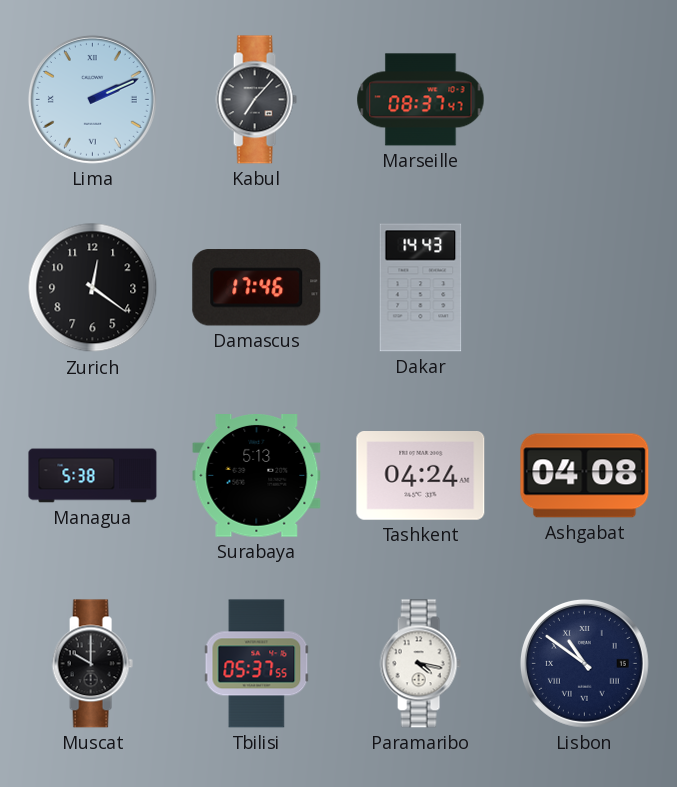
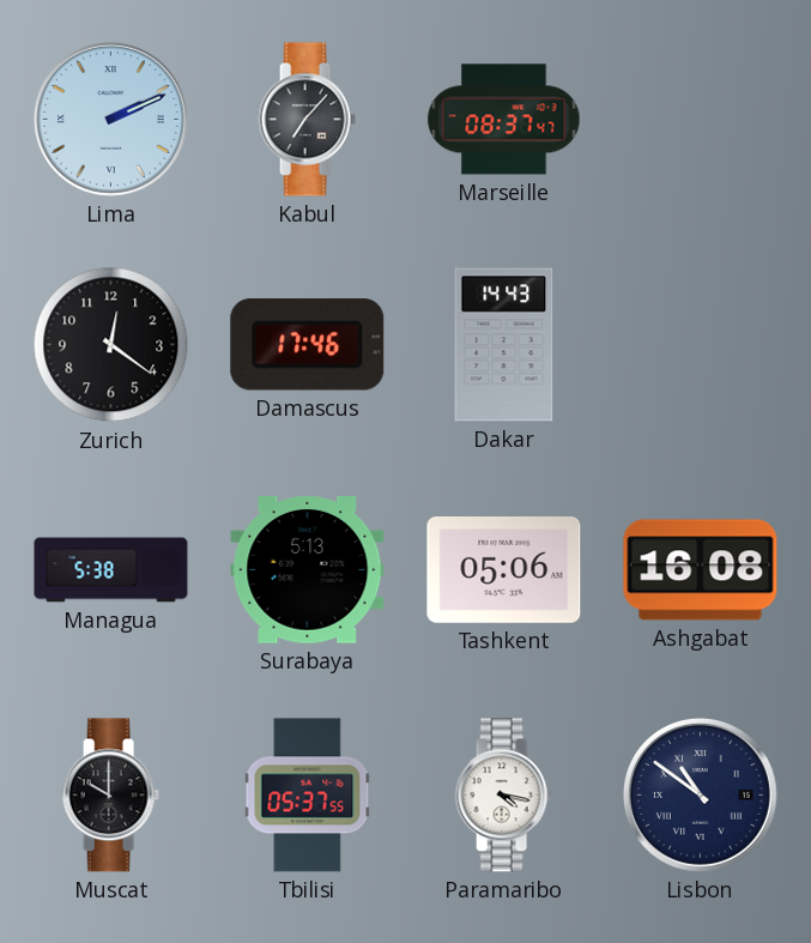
Tashkent: 04:24 -> 05:06
Ashgabat: 04:08 -> 16:08
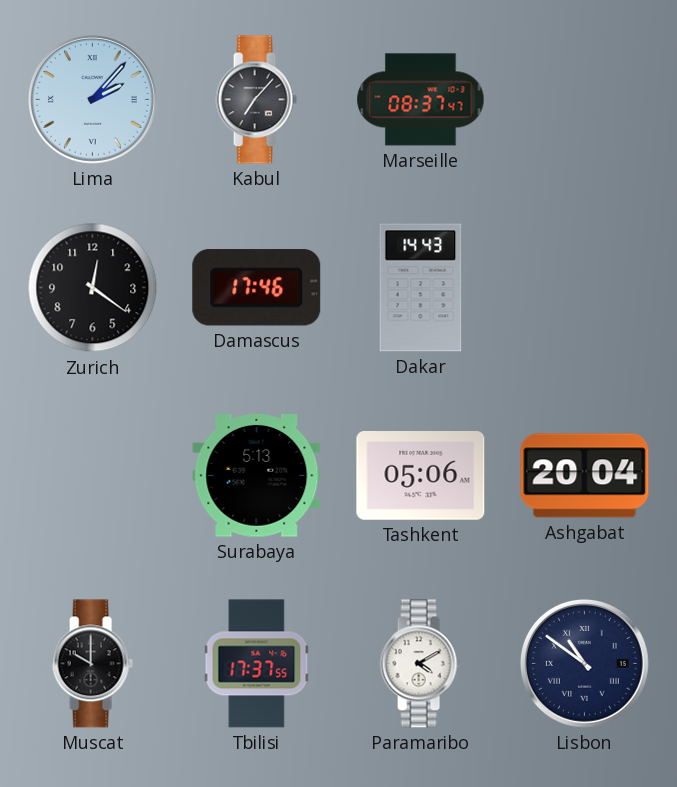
Lima: 2:11 -> 2:07
Managua: 5:38 -> none
Ashgabat: 16:08 -> 20:04
Tbilisi: 05:37 -> 17:37
Paramaribo: 4:17 -> 4:10
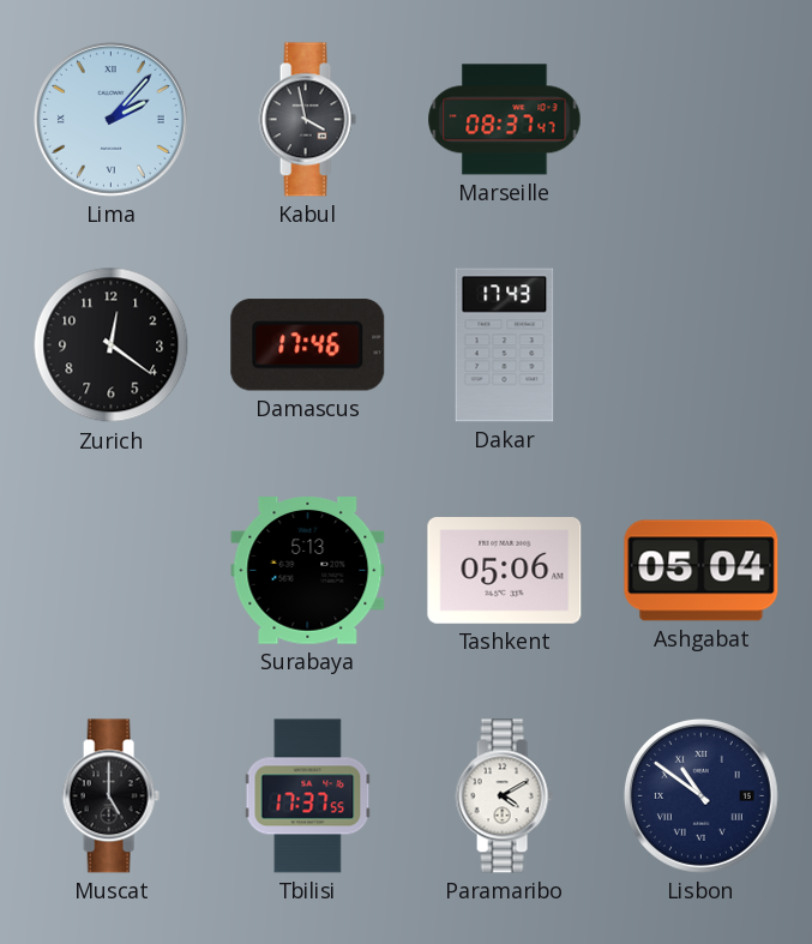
Kabul: 7:07 -> 3:58
Dakar: 14:43 -> 17:43
Ashgabat: 20:04 -> 05:04
Muscat: 10:00 -> 5:00
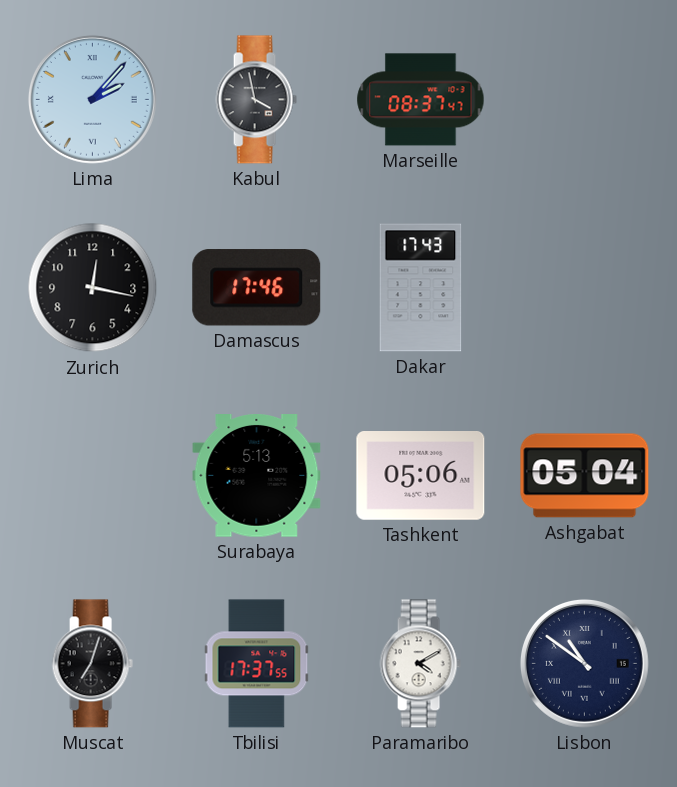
Zurich: 12:21 -> 12:17
Muscat: 5:00 -> 7:03
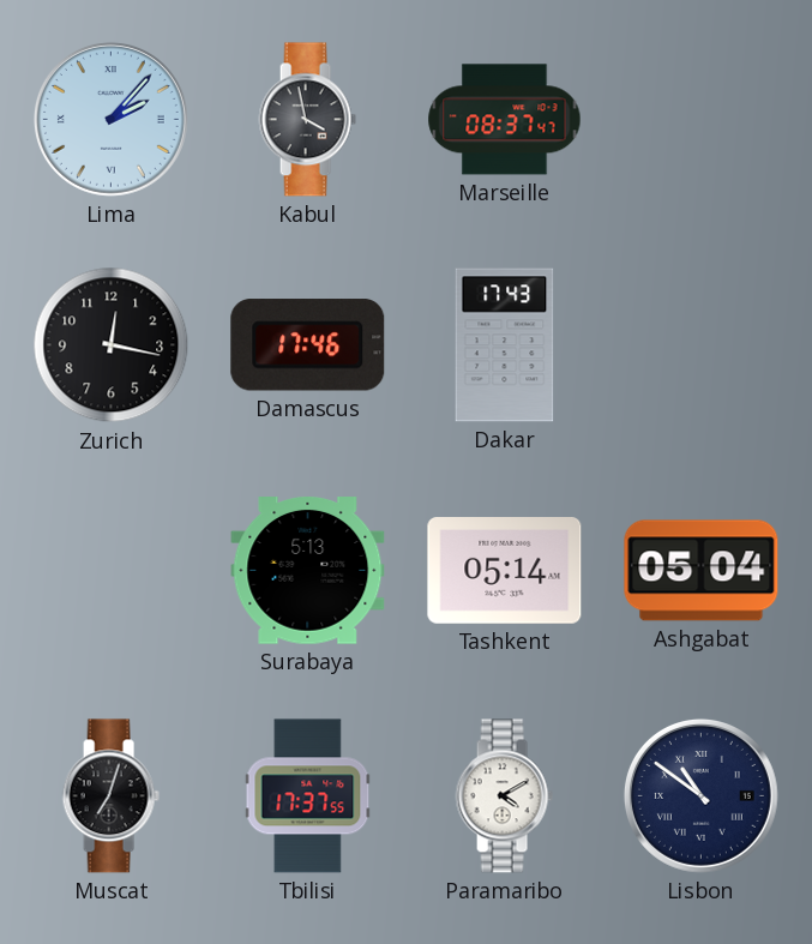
Tashkent: 05:06 -> 05:14
